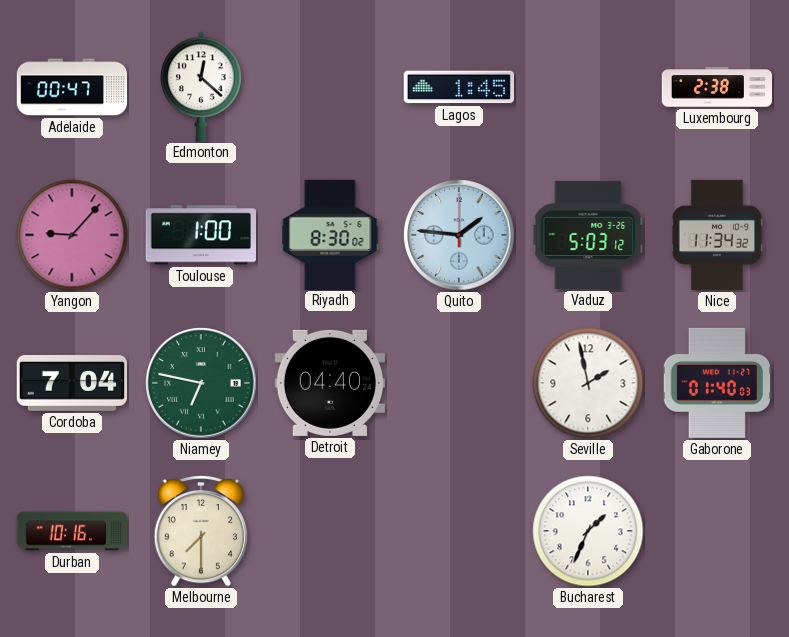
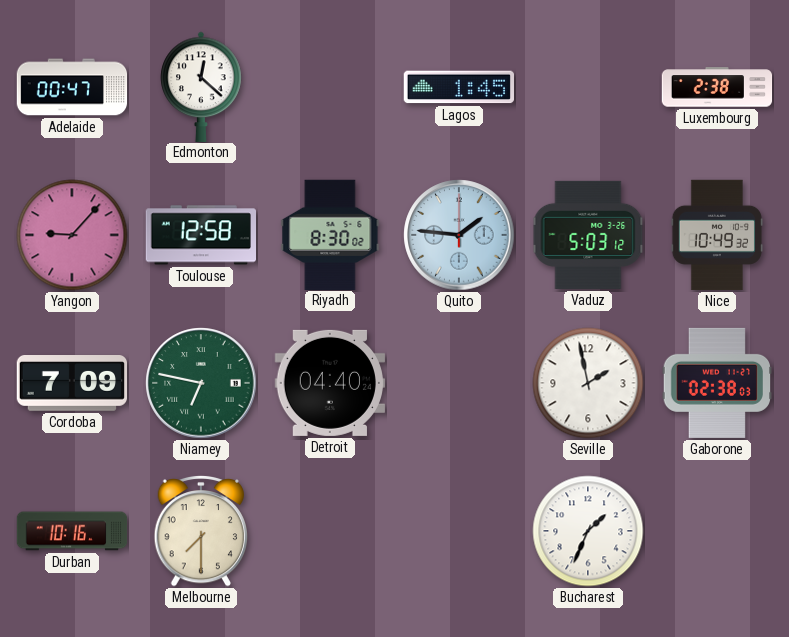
Toulouse: 1:00 -> 12:58
Nice: 11:34 -> 10:49
Cordoba: 7:04 -> 7:09
Gaborone: 01:40 -> 02:38
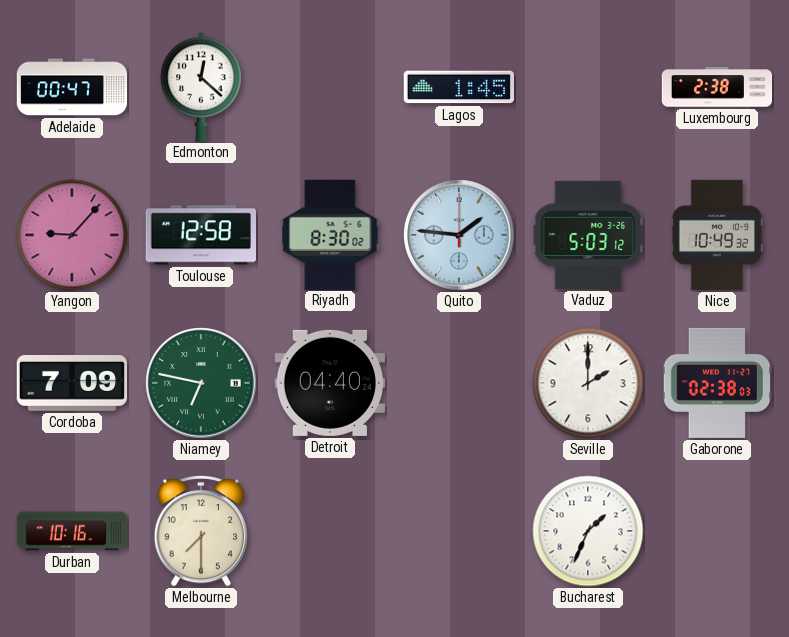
Seville: 1:58 -> 2:00
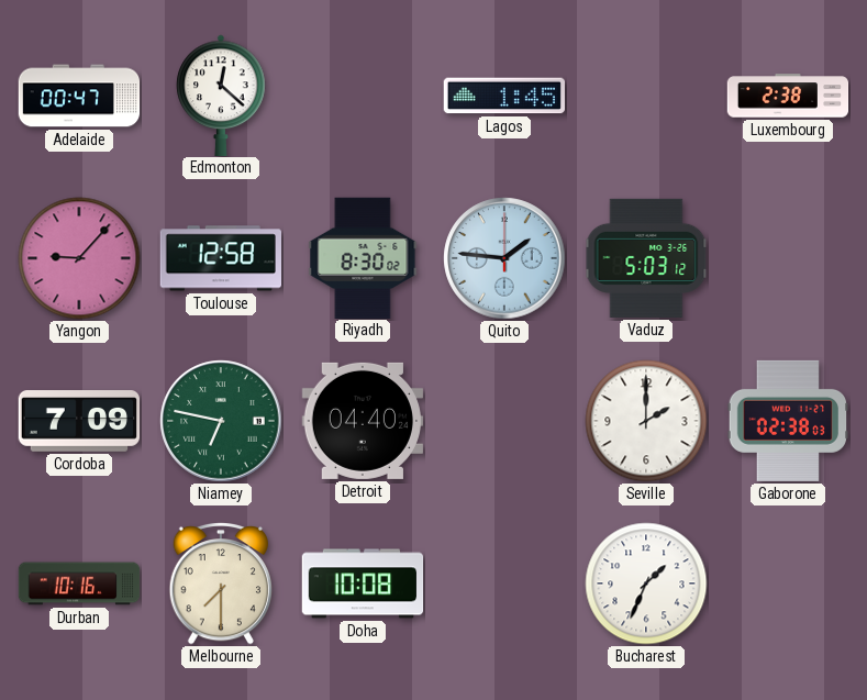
Nice: 10:49 -> none
Doha: none -> 10:08
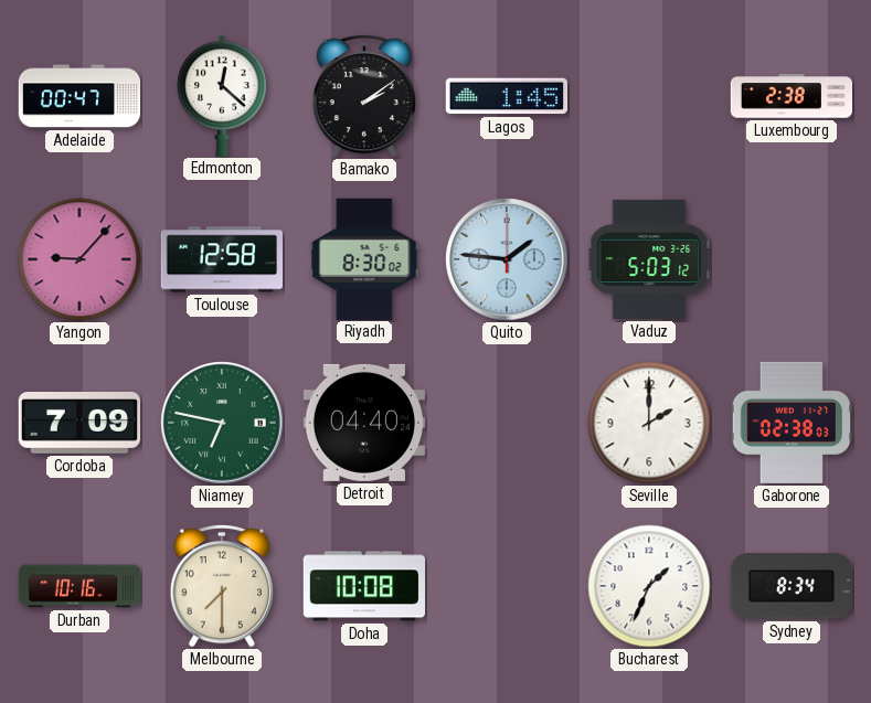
Bamako: none -> 2:09
Sydney: none -> 8:34
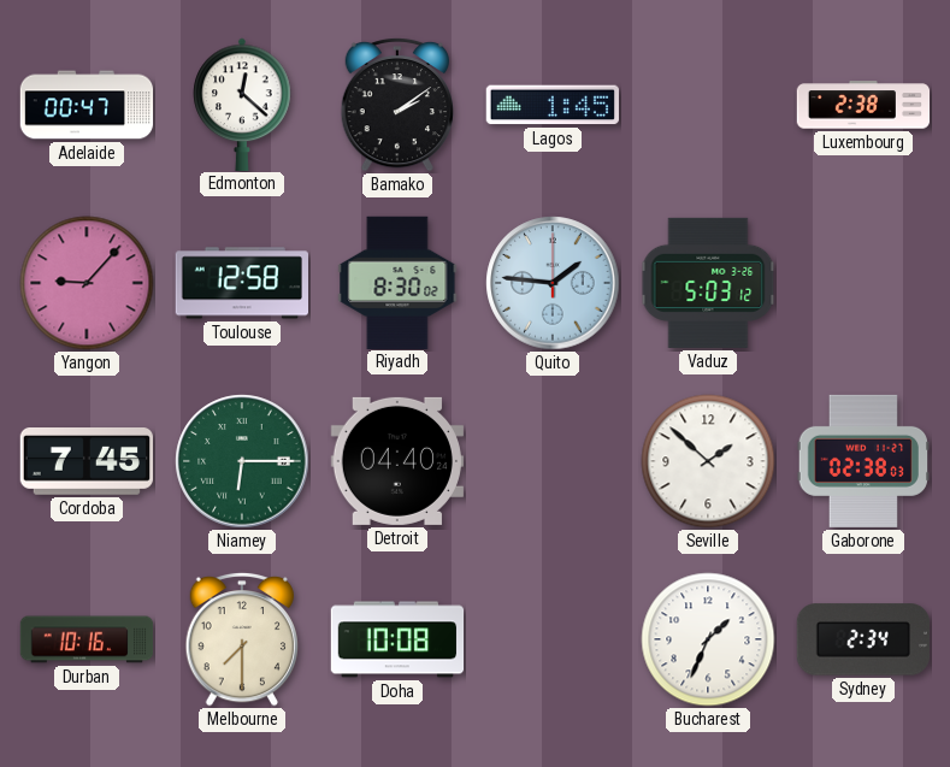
Cordoba: 7:09 -> 7:45
Niamey: 6:47 -> 6:15
Seville: 2:00 -> 1:52
Sydney: 8:34 -> 2:34
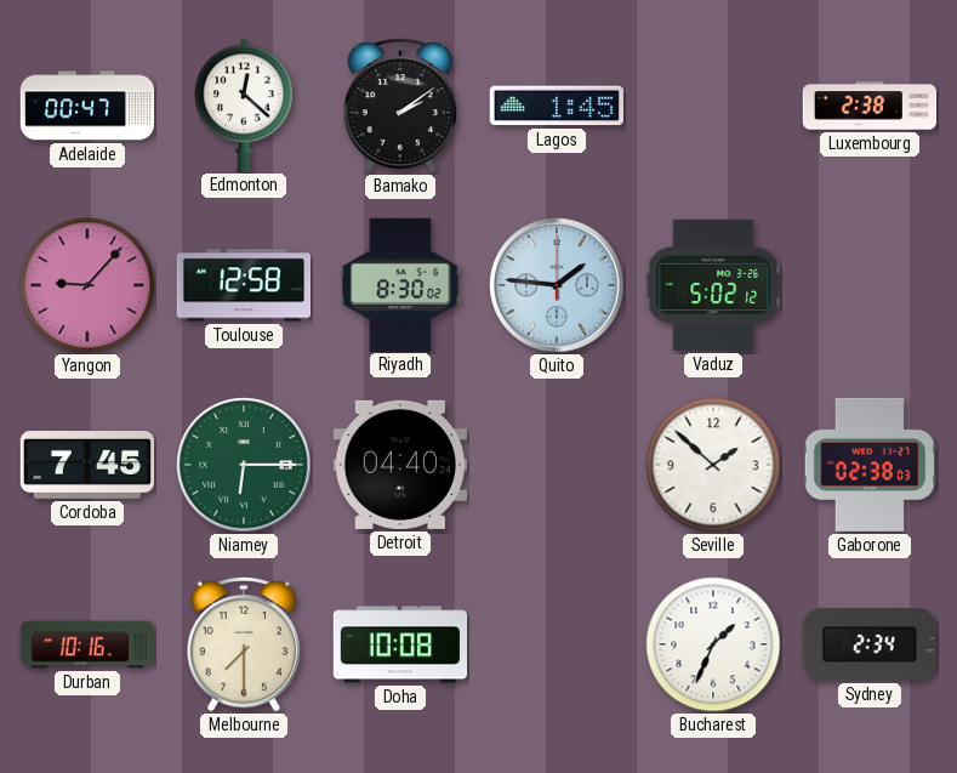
Vaduz: 5:03 -> 5:02
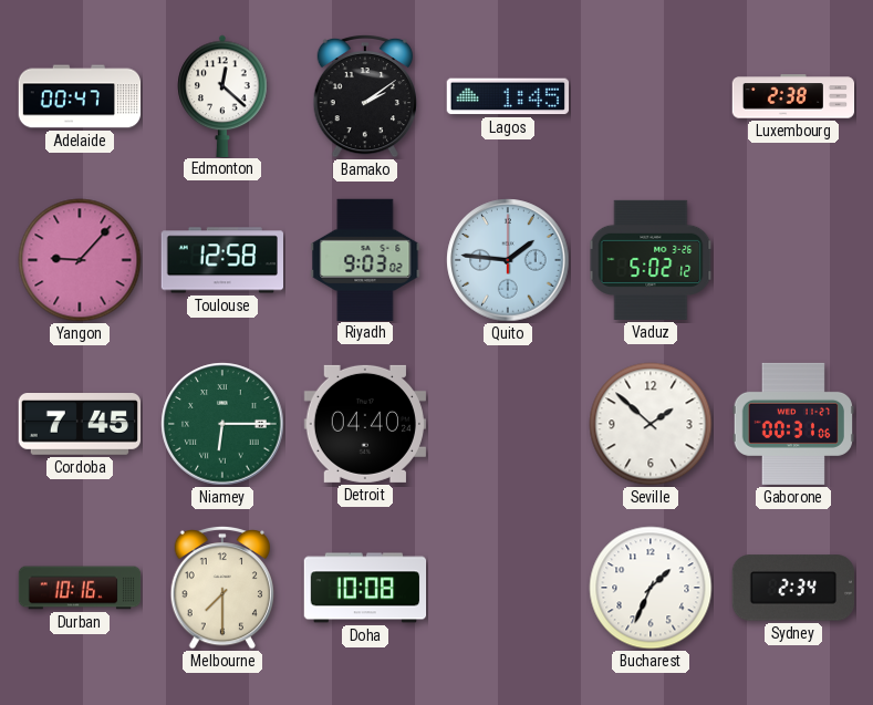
Riyadh: 8:30 -> 9:03
Gaborone: 02:38 -> 00:31
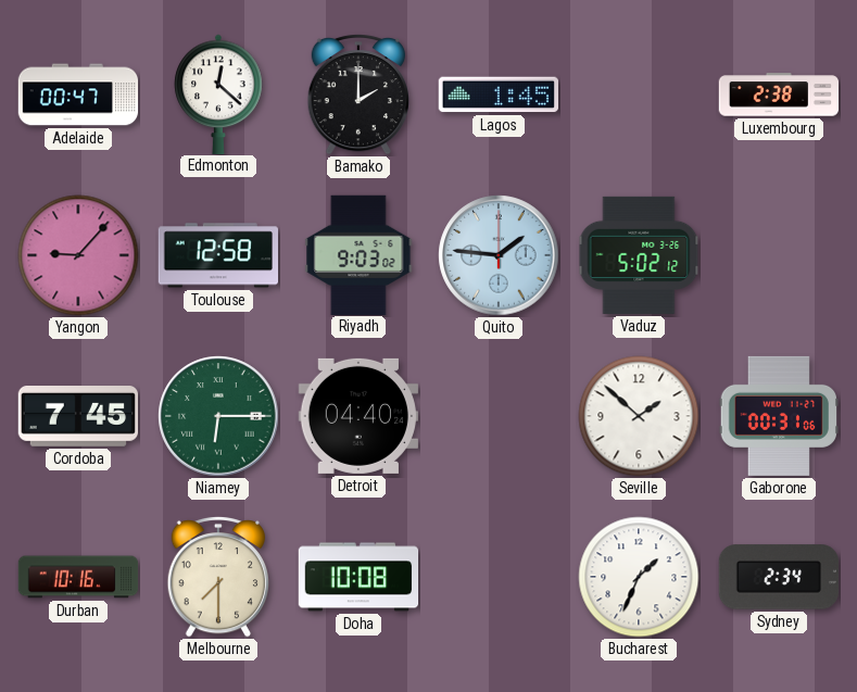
Bamako: 2:09 -> 2:00
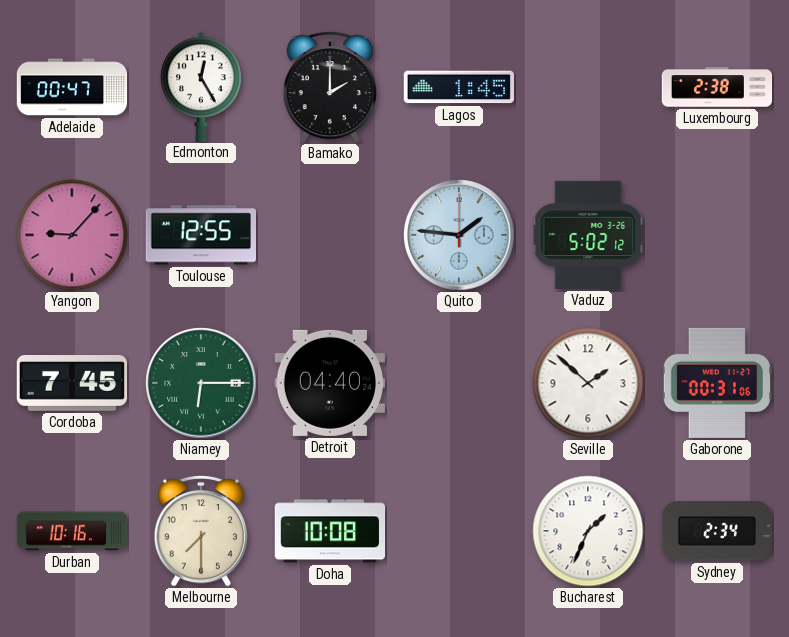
Edmonton: 12:22 -> 12:25
Toulouse: 12:58 -> 12:55
Riyadh: 9:03 -> none
